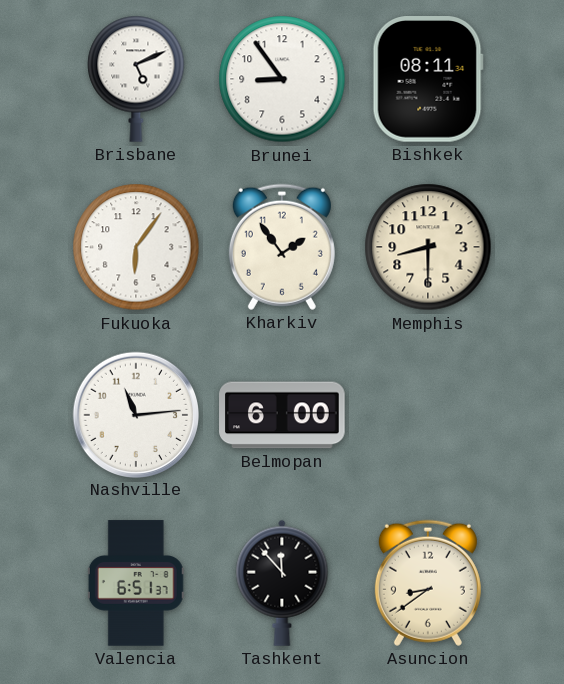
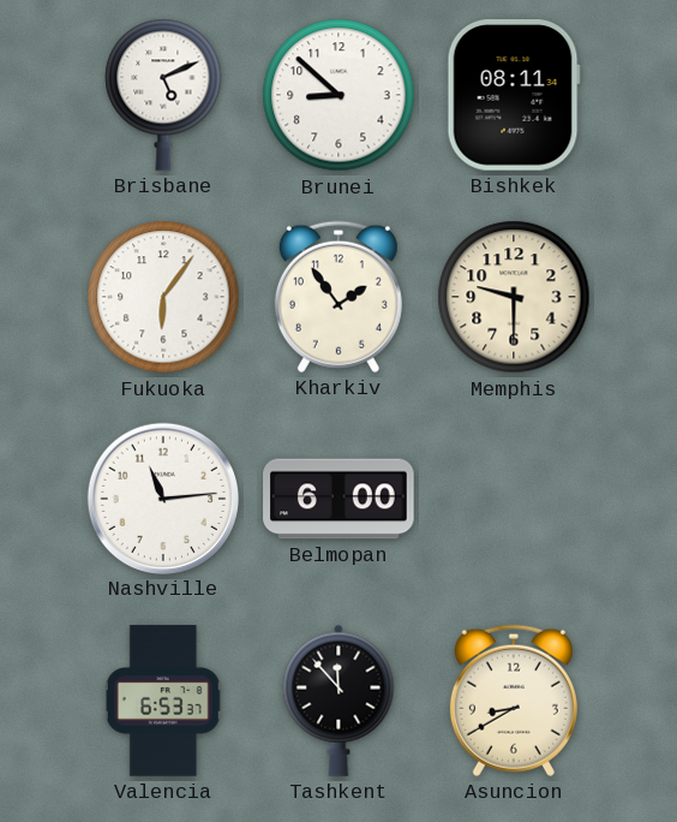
Brunei: 8:54 -> 8:52
Memphis: 8:30 -> 9:30
Valencia: 6:51 -> 6:53
Asuncion: 8:39 -> 8:40
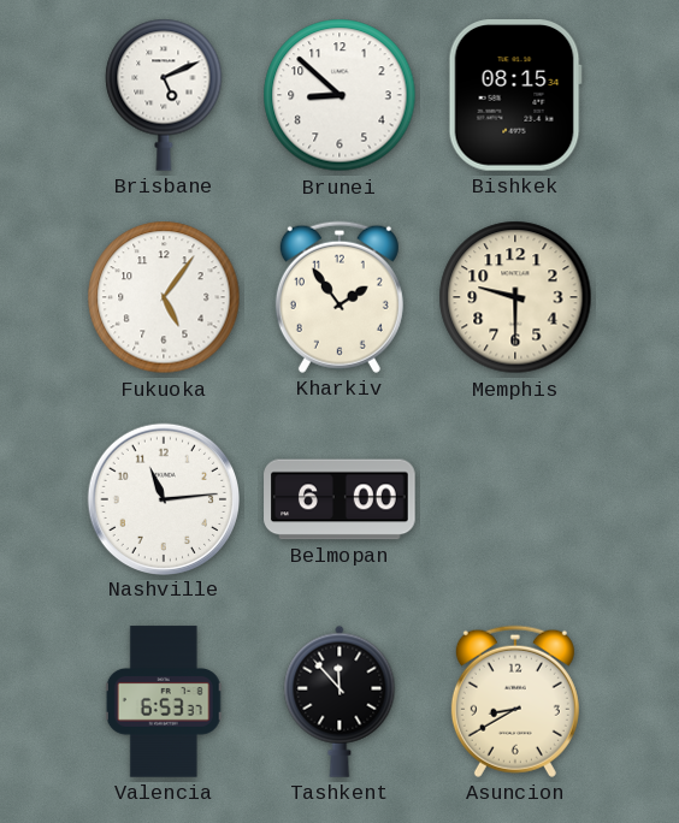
Bishkek: 08:11 -> 08:15
Fukuoka: 6:06 -> 5:06
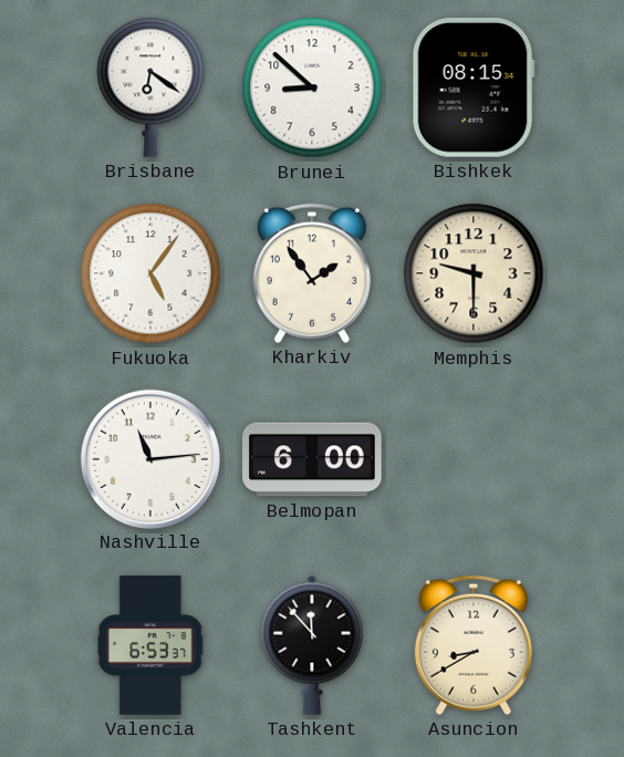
Brisbane: 5:11 -> 6:21
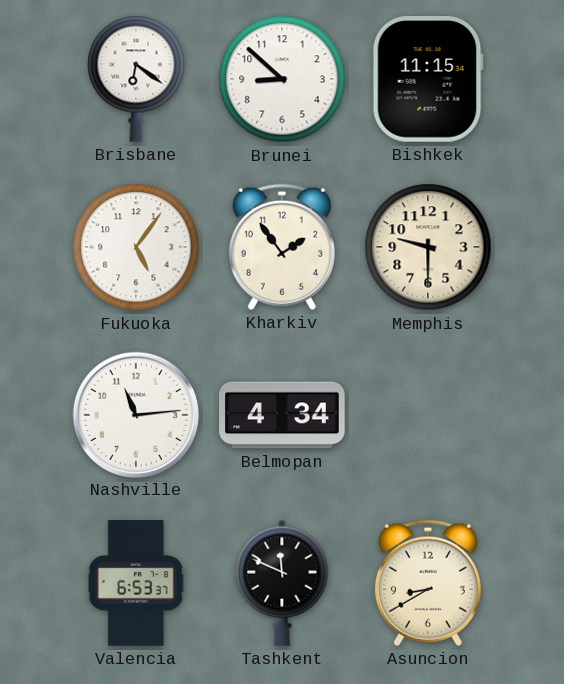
Bishkek: 08:15 -> 11:15
Belmopan: 6:00 -> 4:34
Tashkent: 11:53 -> 11:49
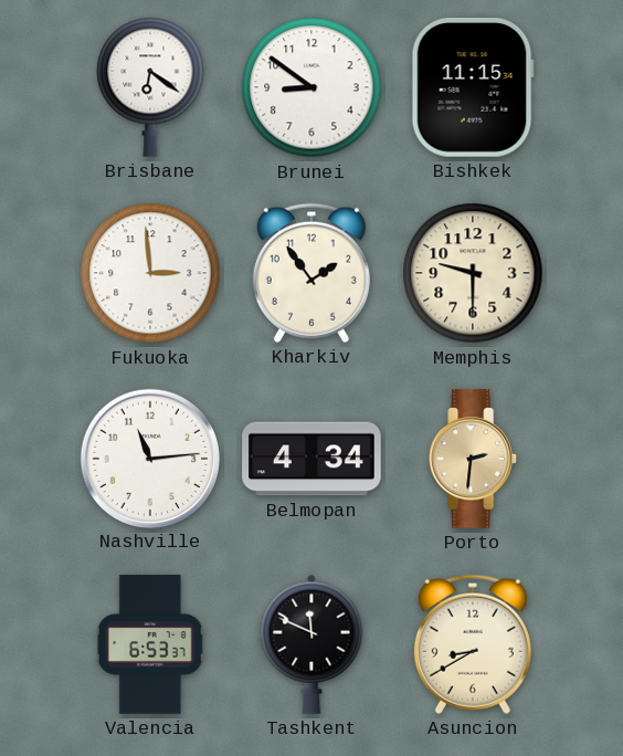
Brunei: 8:52 -> 8:51
Fukuoka: 5:06 -> 2:59
Porto: none -> 2:31
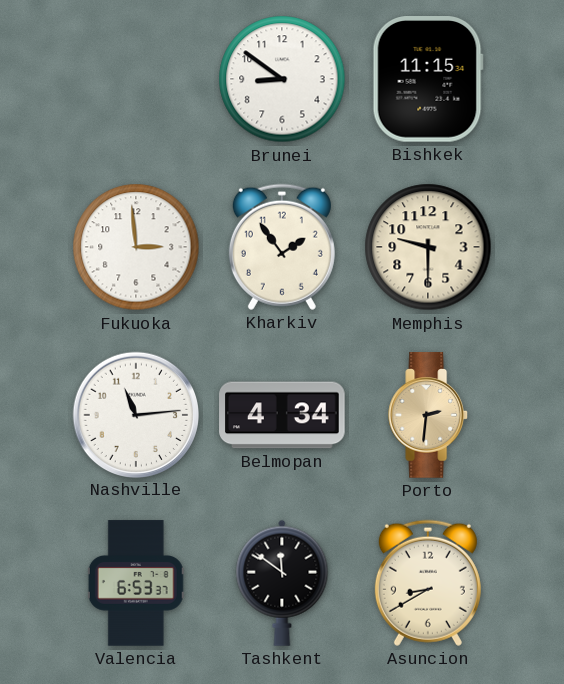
Brisbane: 6:21 -> none
Tashkent: 11:49 -> 11:51
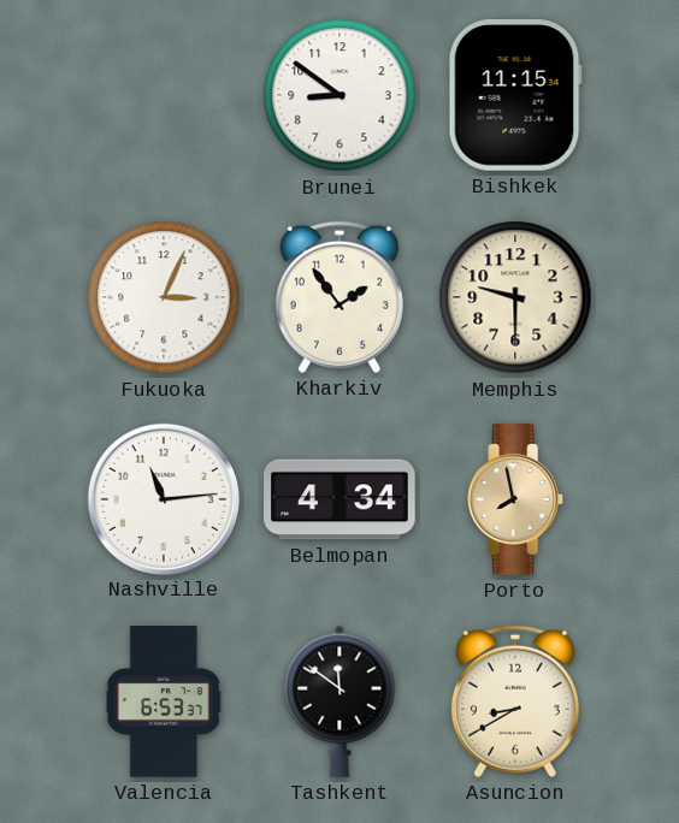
Fukuoka: 2:59 -> 3:04
Porto: 2:31 -> 7:58
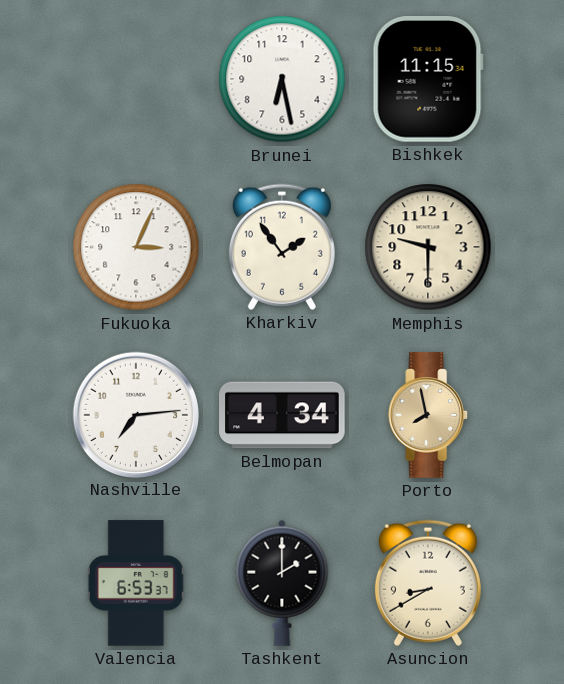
Brunei: 8:51 -> 6:28
Nashville: 11:14 -> 7:14
Tashkent: 11:51 -> 2:00
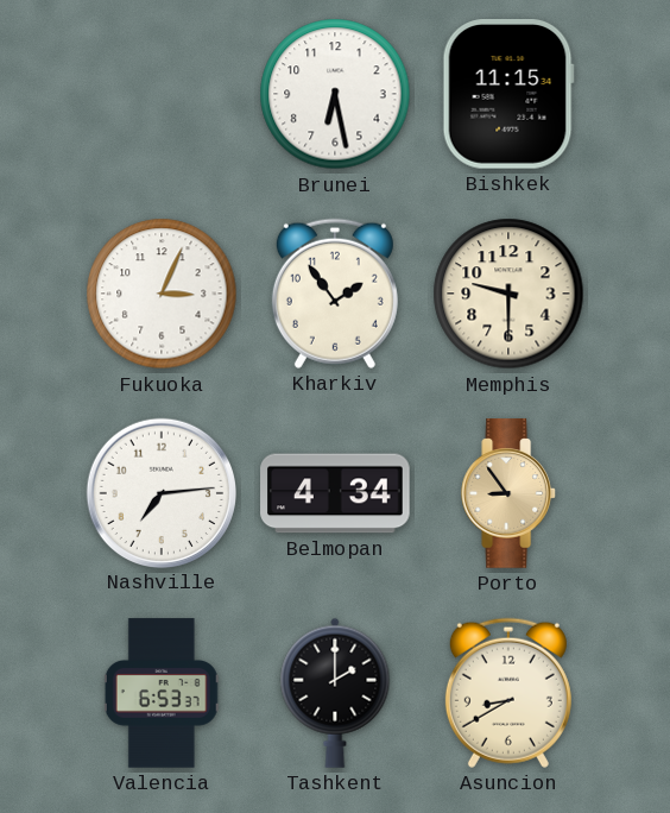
Porto: 7:58 -> 8:54
